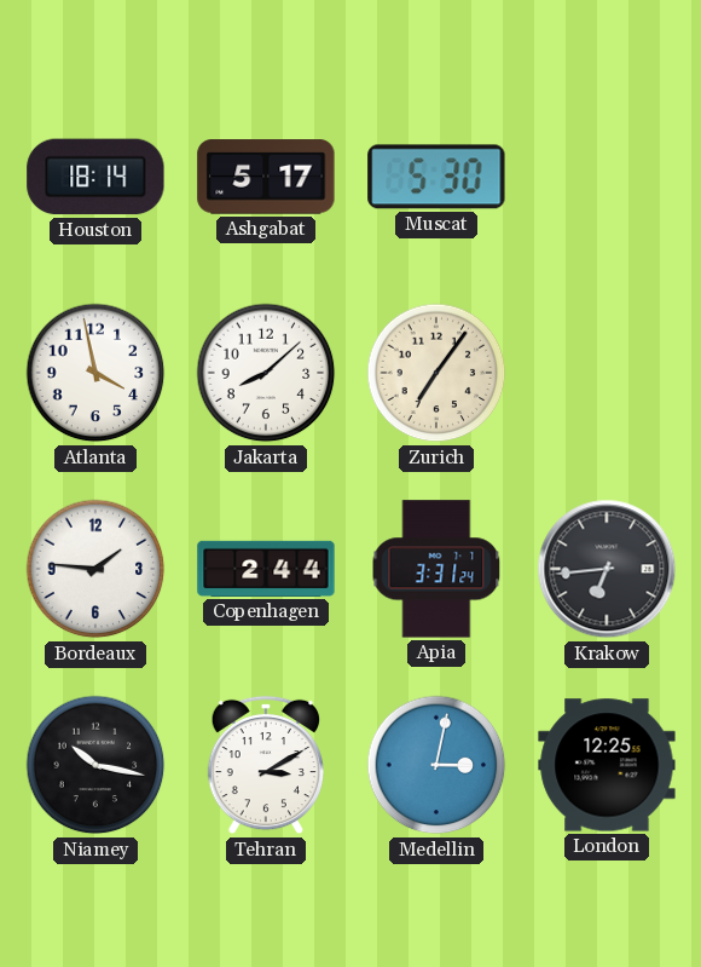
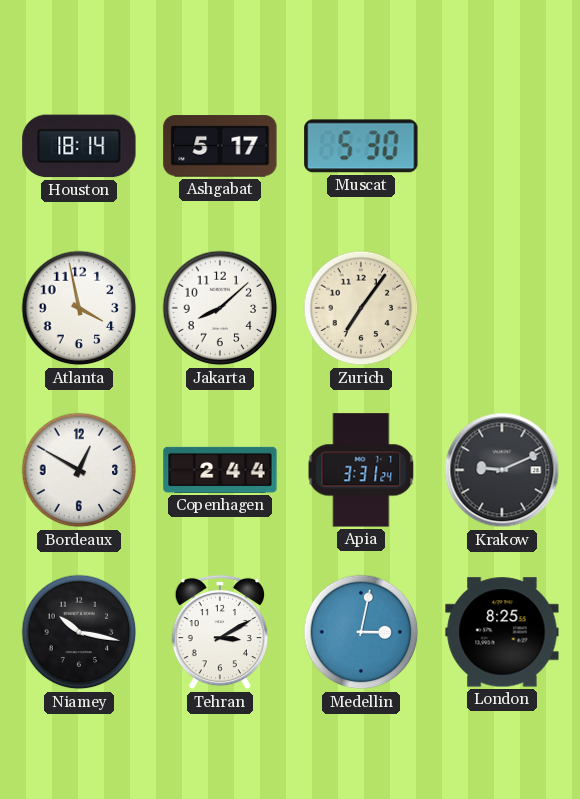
Bordeaux: 1:46 -> 12:50
Krakow: 6:44 -> 9:11
London: 12:25 -> 8:25
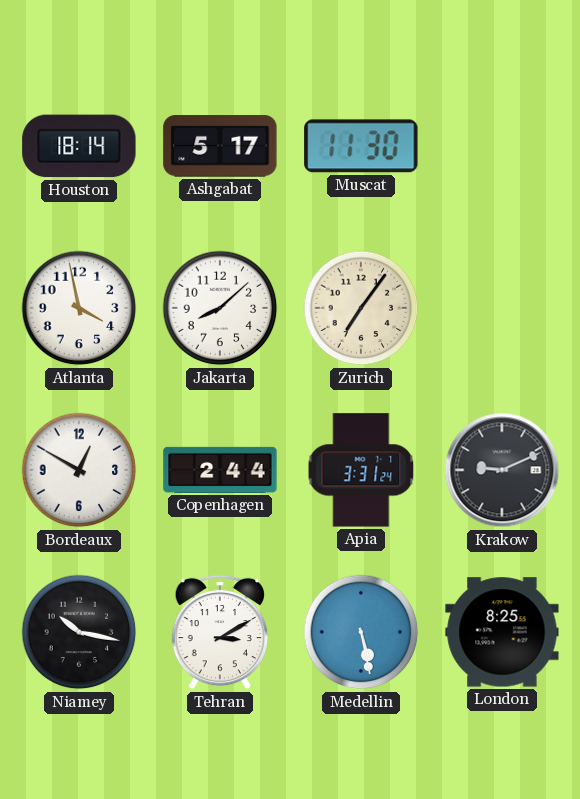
Muscat: 5:30 -> 11:30
Medellin: 3:02 -> 5:28
